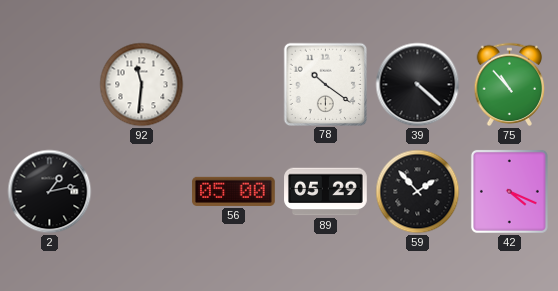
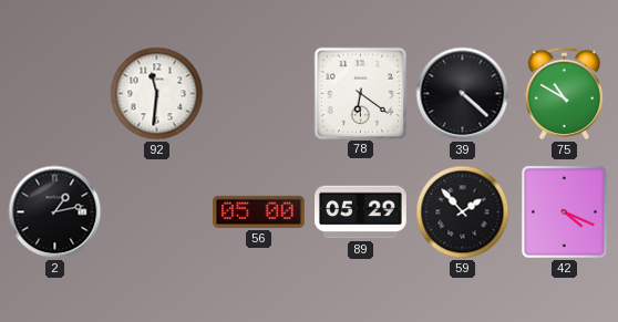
78: 10:21 -> 6:21
75: 10:53 -> 10:50
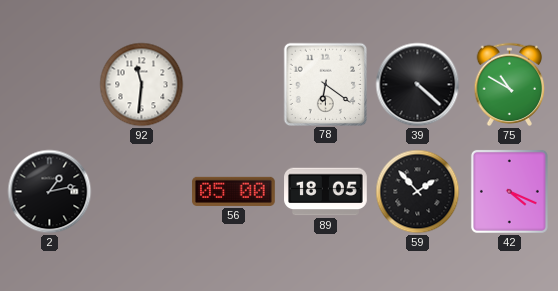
89: 05:29 -> 18:05
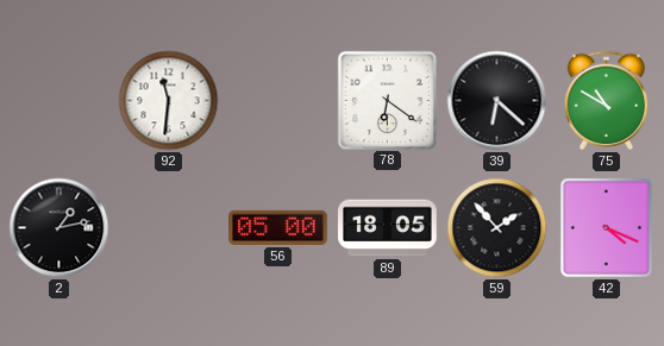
39: 4:22 -> 6:22
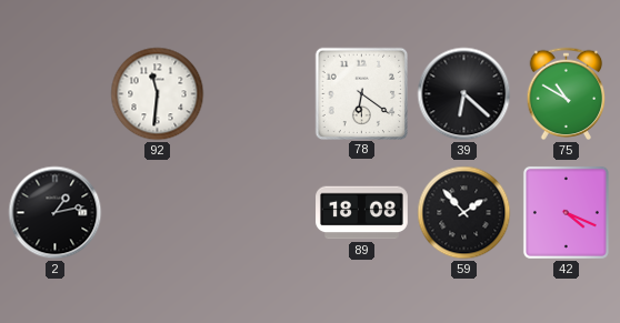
56: 05:00 -> none
89: 18:05 -> 18:08
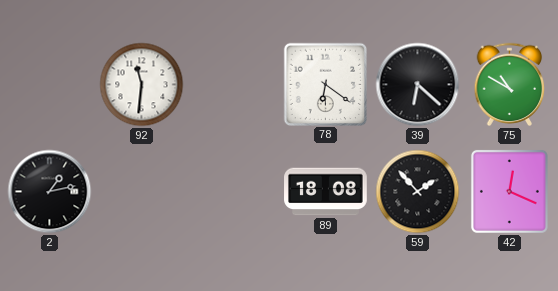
42: 4:19 -> 12:19
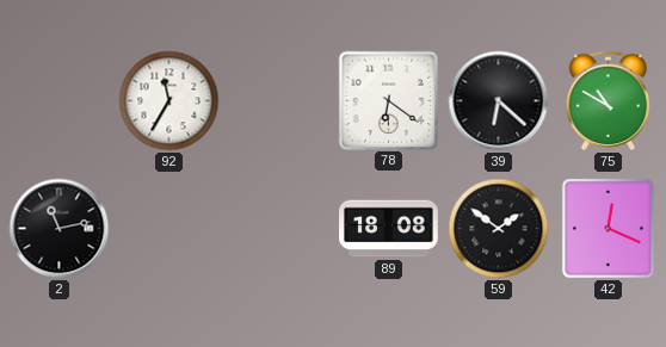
92: 11:31 -> 11:35
2: 1:13 -> 11:13
59: 1:53 -> 1:51
